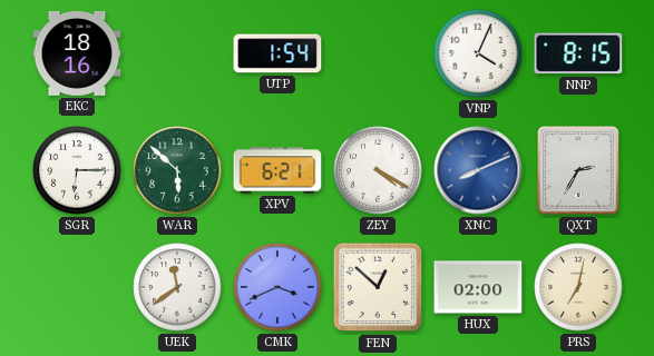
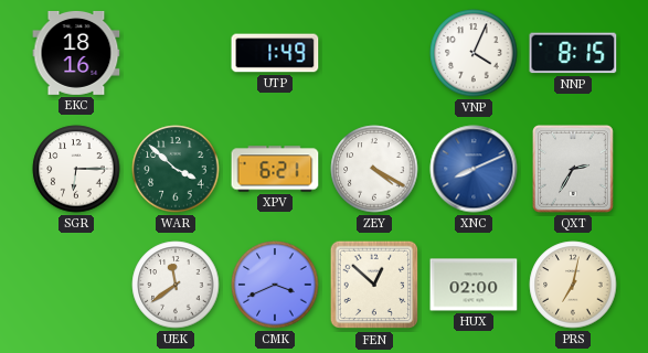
UTP: 1:54 -> 1:49
WAR: 5:52 -> 3:52
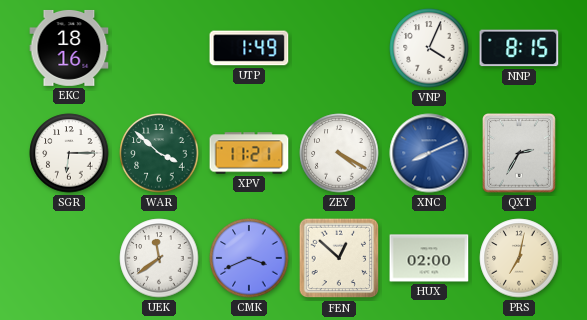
XPV: 6:21 -> 11:21
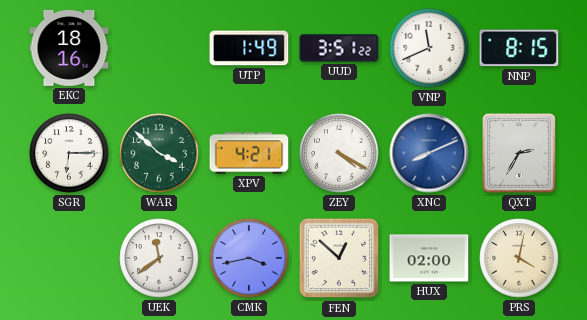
UUD: none -> 3:51
VNP: 4:04 -> 11:41
XPV: 11:21 -> 4:21
CMK: 3:41 -> 3:43
PRS: 7:02 -> 4:02
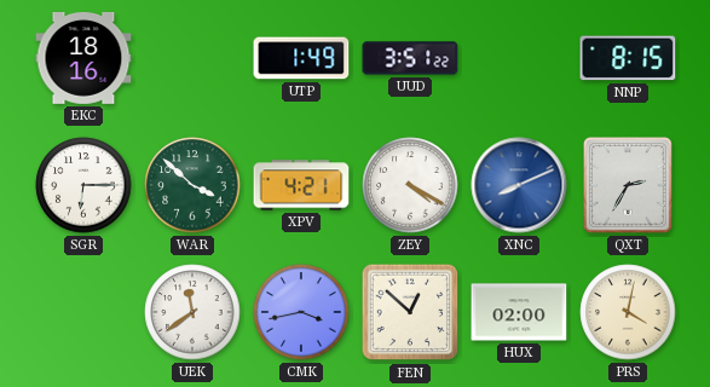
VNP: 11:41 -> none
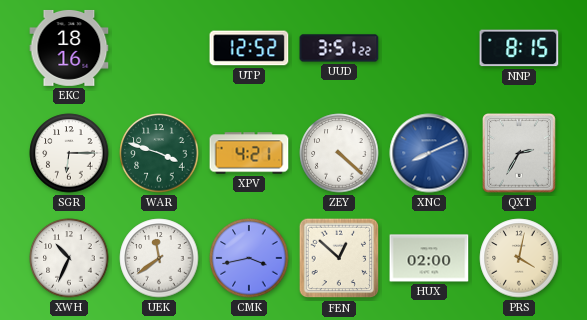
UTP: 1:49 -> 12:52
WAR: 3:52 -> 3:48
ZEY: 4:20 -> 4:22
XWH: none -> 10:34
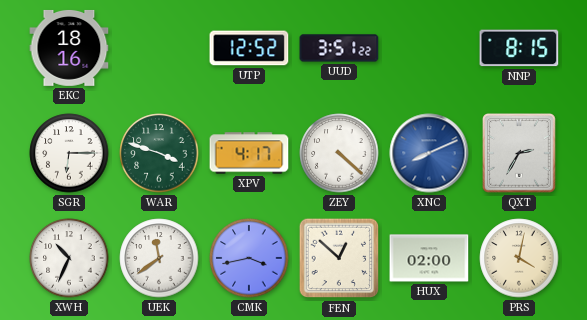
XPV: 4:21 -> 4:17
